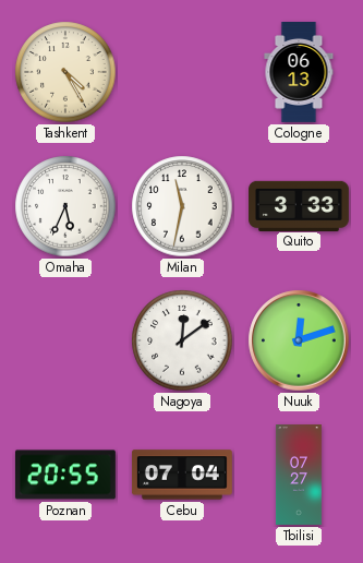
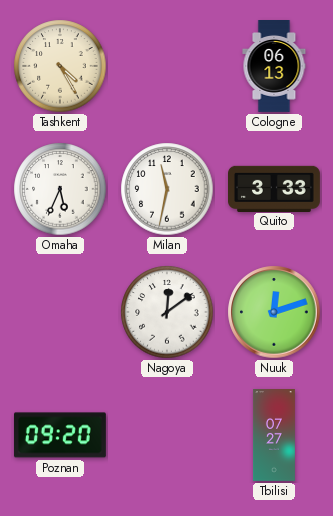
Poznan: 20:55 -> 09:20
Cebu: 07:04 -> none
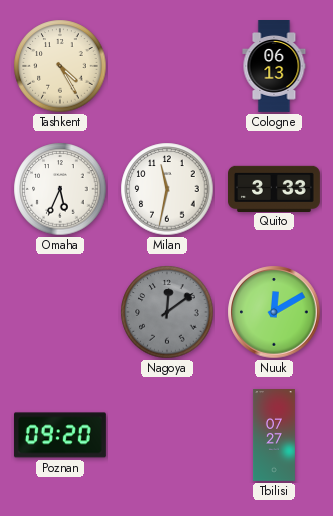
Nagoya dial: white -> grey
Nuuk: 12:12 -> 12:10
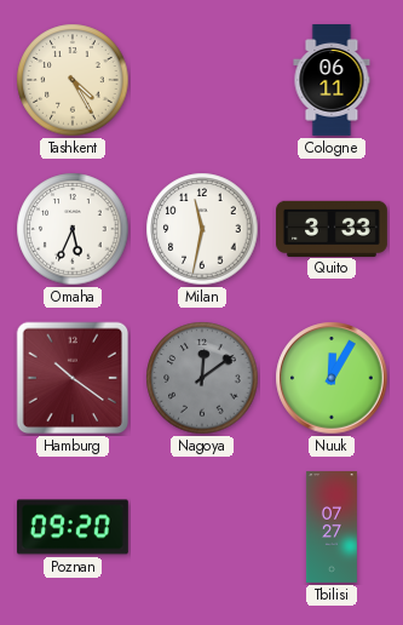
Cologne: 06:13 -> 06:11
Hamburg: none -> 10:21
Nuuk: 12:10 -> 12:05
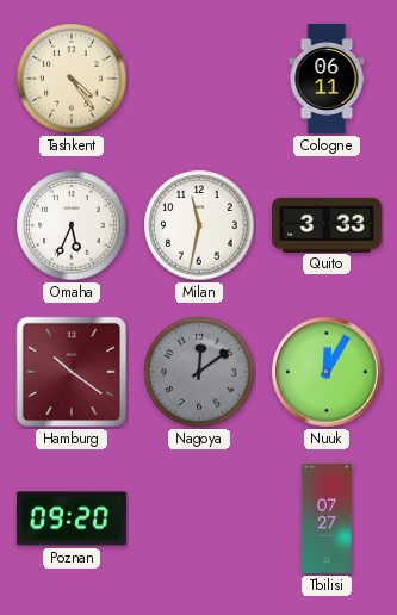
Tashkent: 4:25 -> 4:24
